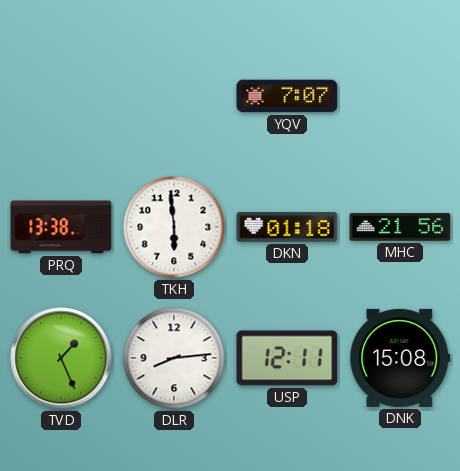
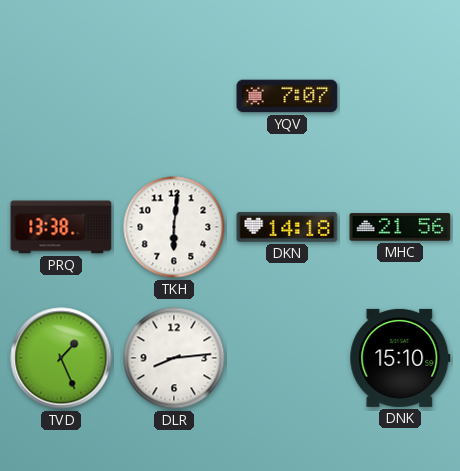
TKH: 5:59 -> 6:01
DKN: 01:18 -> 14:18
USP: 12:11 -> none
DNK: 15:08 -> 15:10
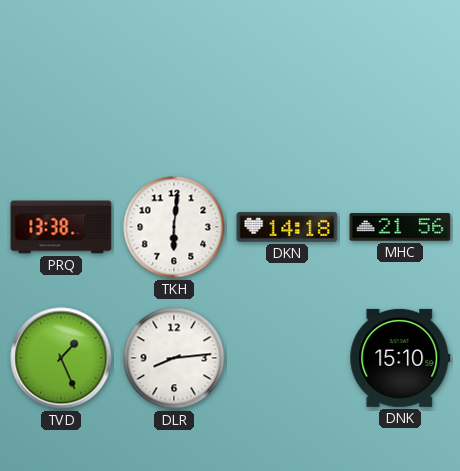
YQV: 7:07 -> none
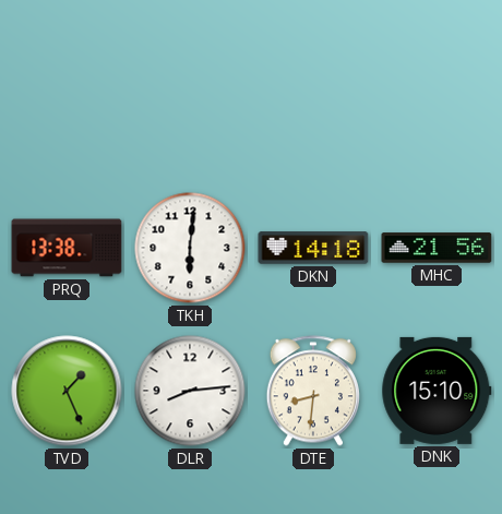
DTE: none -> 8:31
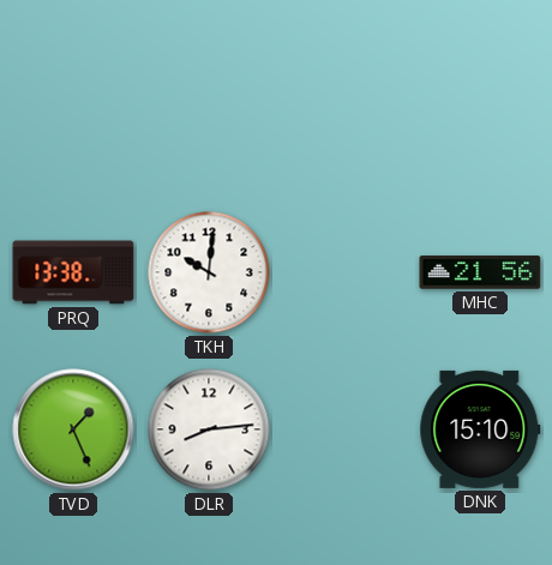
TKH: 6:01 -> 10:01
DKN: 14:18 -> none
DTE: 8:31 -> none
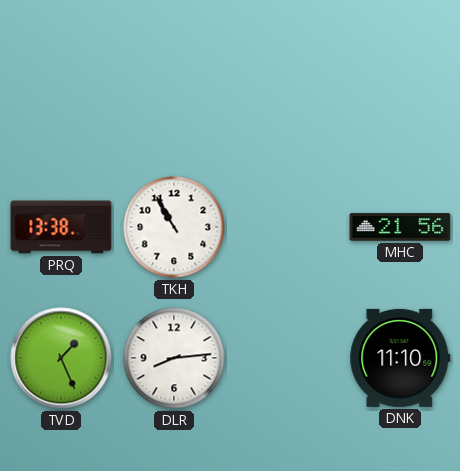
TKH: 10:01 -> 10:55
DNK: 15:10 -> 11:10
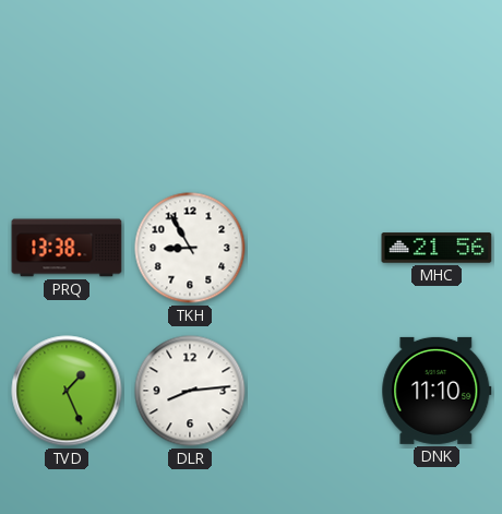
TKH: 10:55 -> 8:55
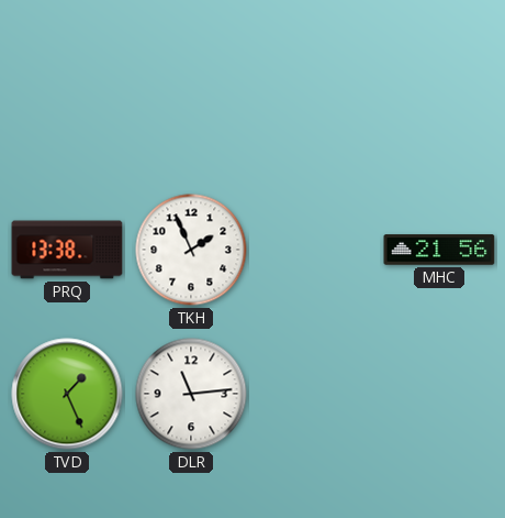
TKH: 8:55 -> 1:56
DLR: 8:14 -> 11:14
DNK: 11:10 -> none
